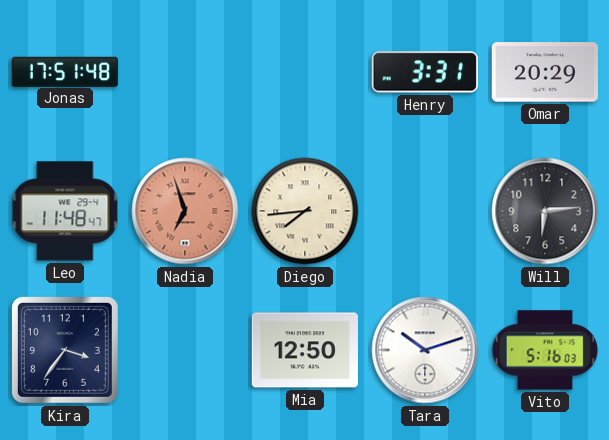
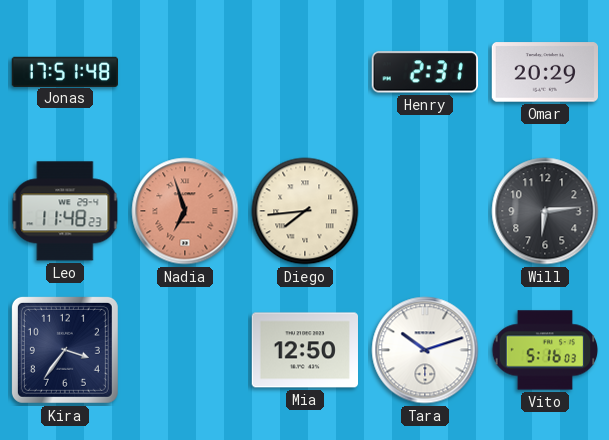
Henry: 3:31 -> 2:31
Leo: 11:48:47 -> 11:48:23
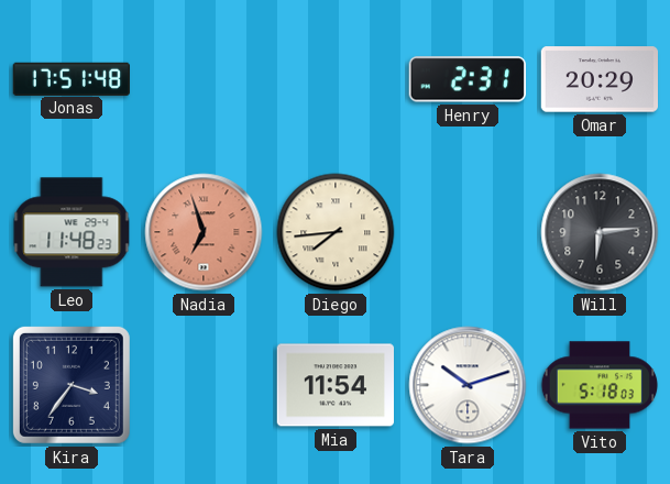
Mia: 12:50 -> 11:54
Vito: 5:16 -> 5:18
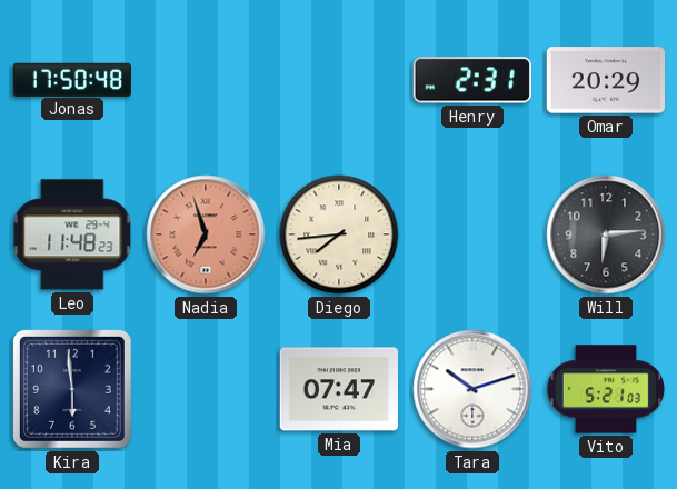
Jonas: 17:51 -> 17:50
Kira: 3:36 -> 5:59
Mia: 11:54 -> 07:47
Vito: 5:18 -> 5:21
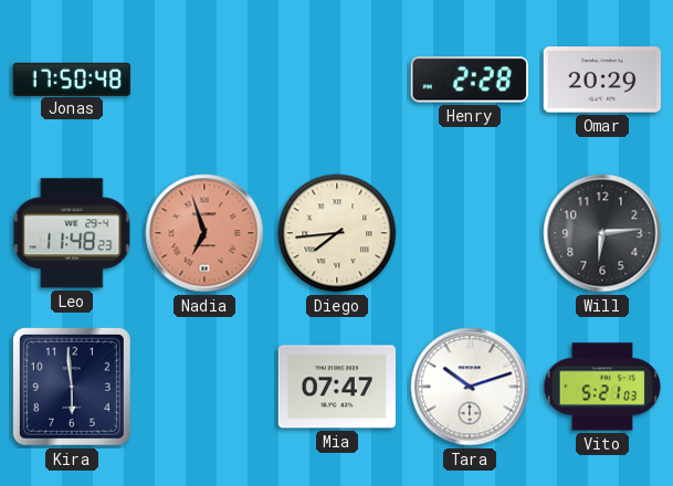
Henry: 2:31 -> 2:28
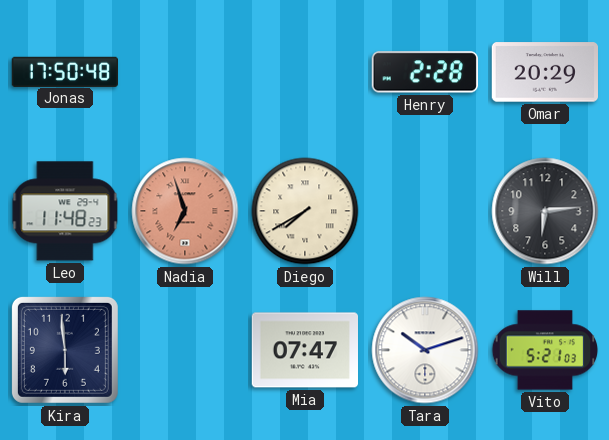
Diego: 7:44 -> 7:40
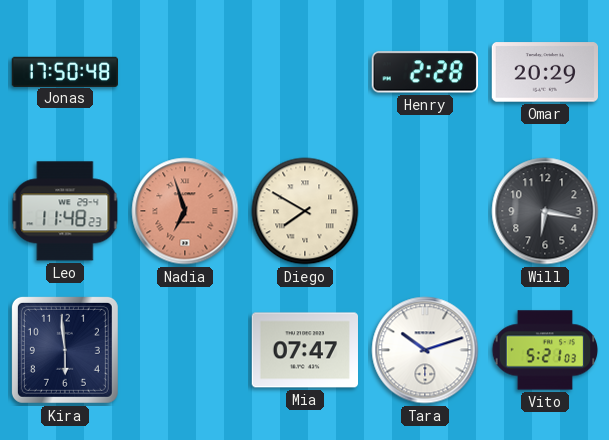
Diego: 7:40 -> 7:50
Will: 6:14 -> 6:17
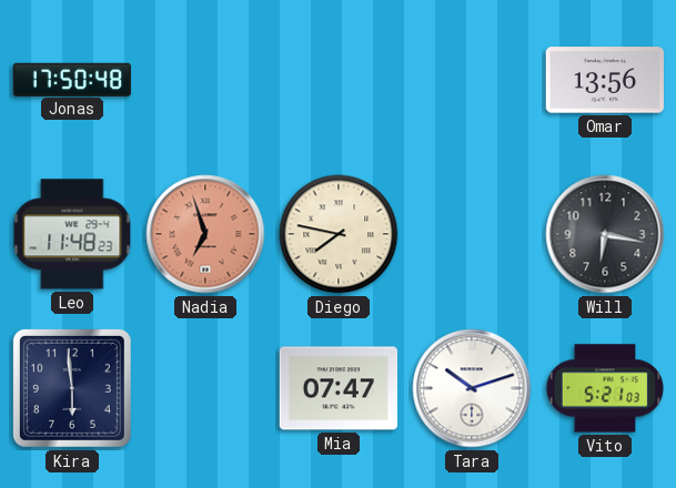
Henry: 2:28 -> none
Omar: 20:29 -> 13:56
Diego: 7:50 -> 7:47
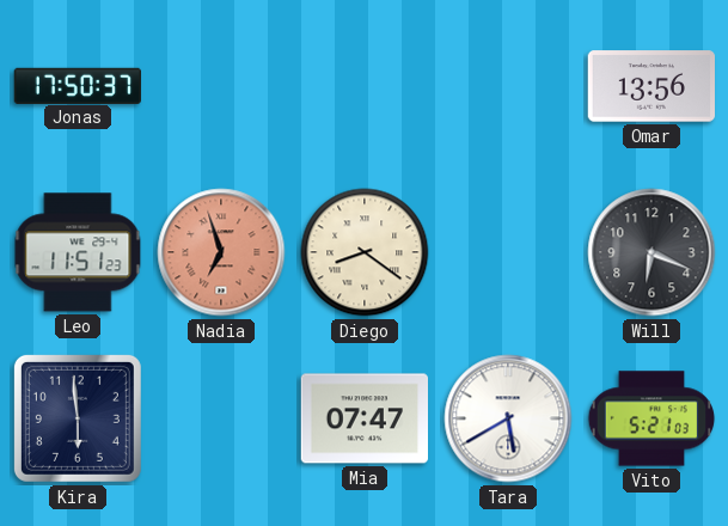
Jonas: 17:50:48 -> 17:50:37
Leo: 11:48 -> 11:51
Diego: 7:47 -> 8:21
Will: 6:17 -> 6:19
Tara: 10:12 -> 5:40
